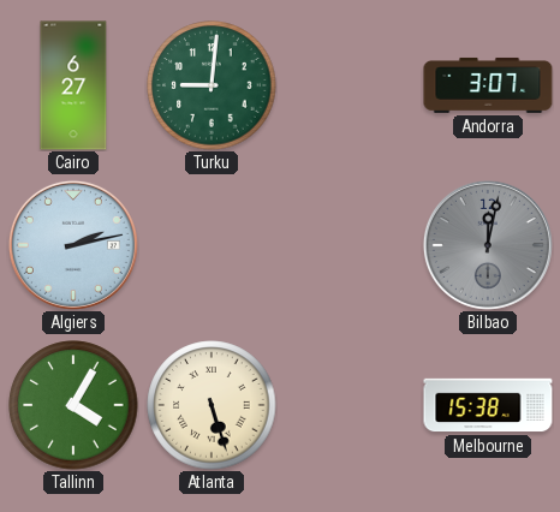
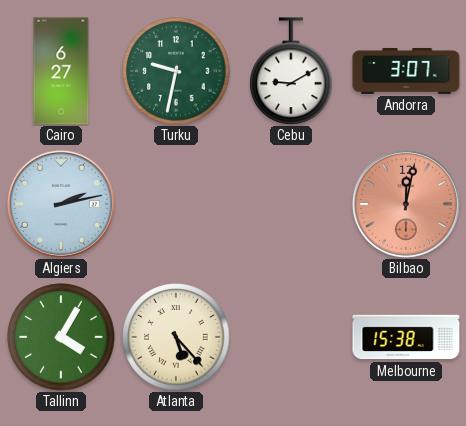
Turku: 9:01 -> 9:32
Cebu: none -> 9:10
Bilbao dial: grey -> salmon
Atlanta: 5:27 -> 5:23
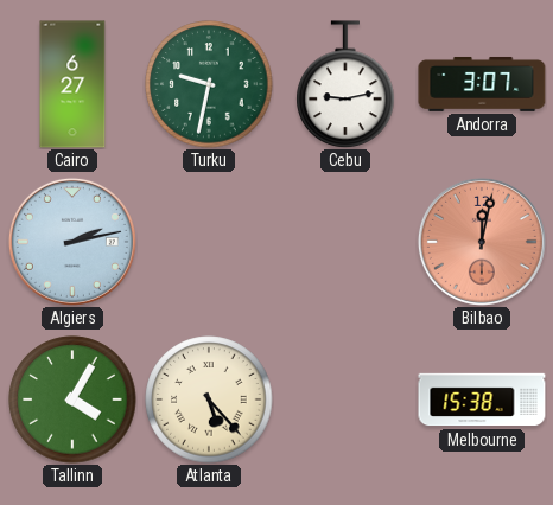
Cebu: 9:10 -> 9:13
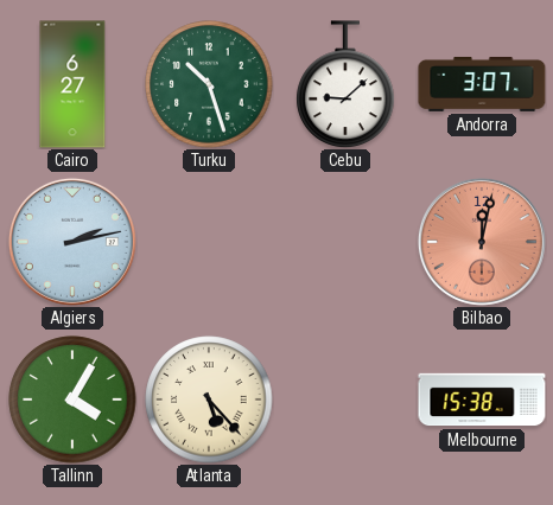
Turku: 9:32 -> 10:27
Cebu: 9:13 -> 9:08
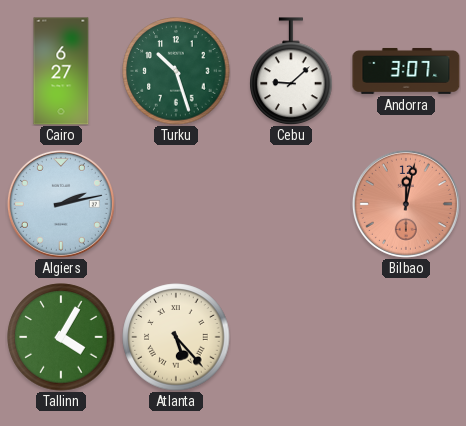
Melbourne: 15:38 -> none
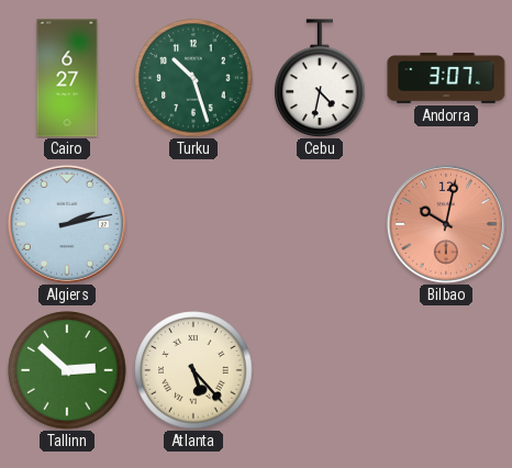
Cebu: 9:08 -> 4:32
Bilbao: 12:02 -> 10:02
Tallinn: 4:05 -> 2:52
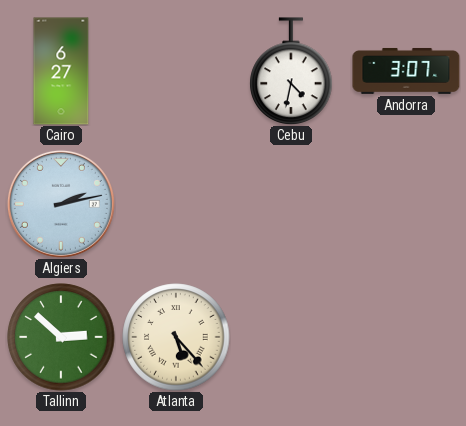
Turku: 10:27 -> none
Bilbao: 10:02 -> none
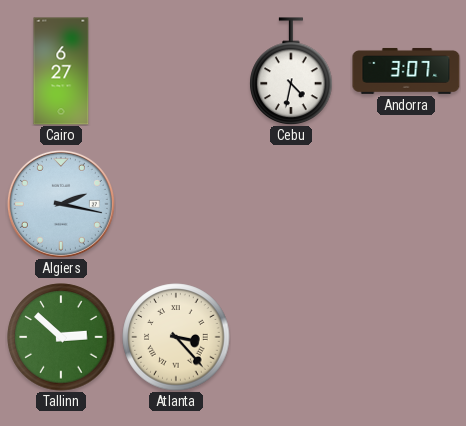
Algiers: 2:13 -> 2:17
Atlanta: 5:23 -> 3:23
